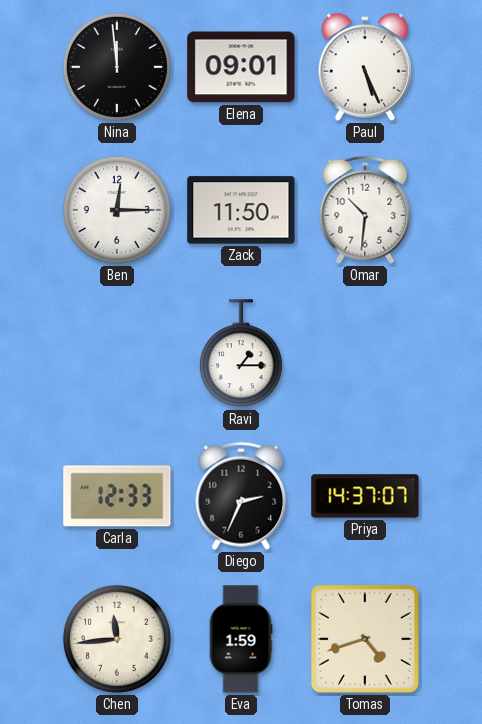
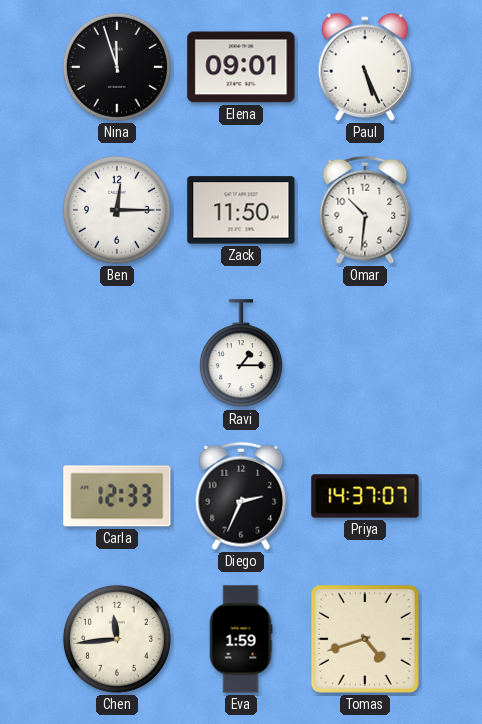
Nina: 11:59 -> 11:57
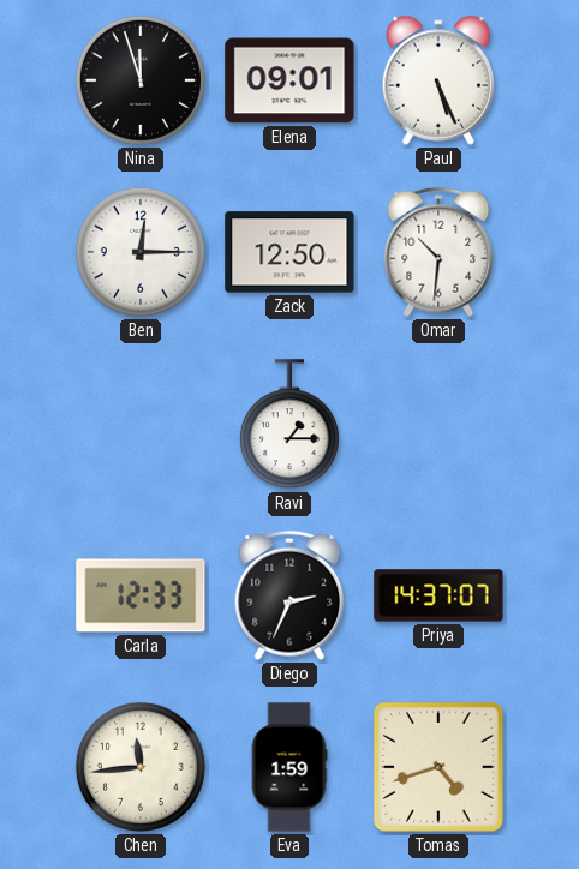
Zack: 11:50 -> 12:50
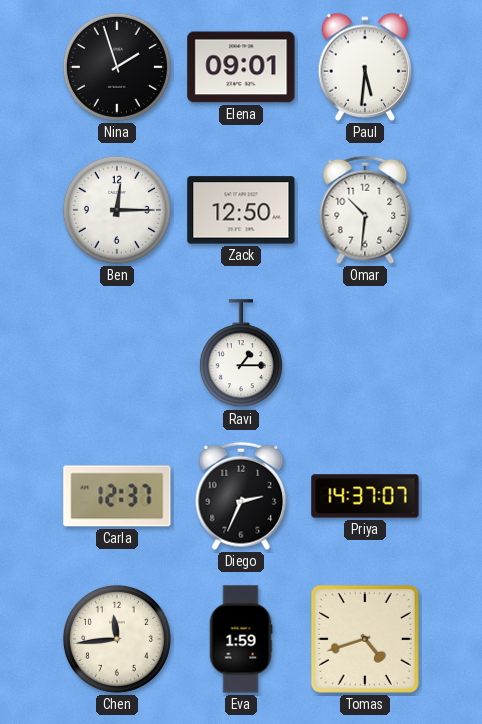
Nina: 11:57 -> 1:57
Paul: 5:26 -> 5:31
Carla: 12:33 -> 12:37
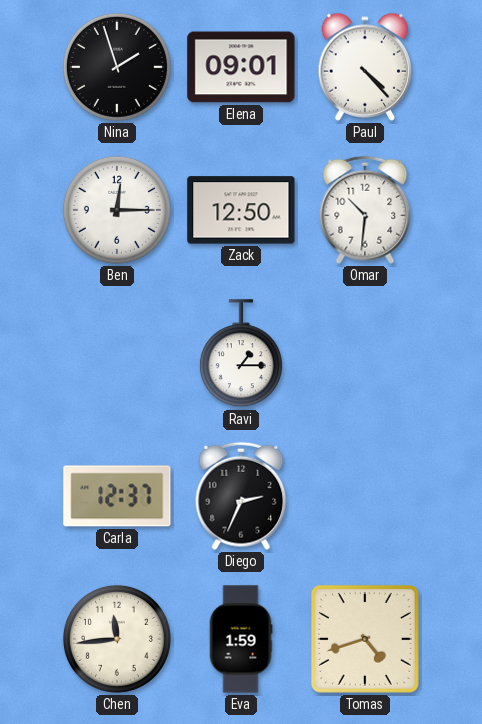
Paul: 5:31 -> 4:23
Priya: 14:37 -> none
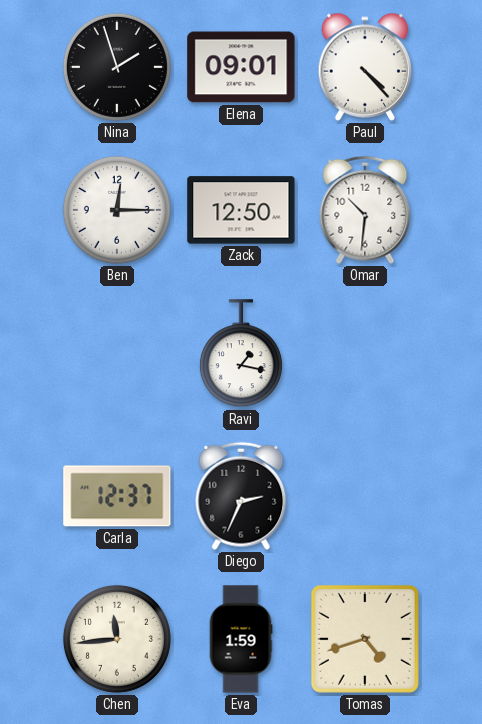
Ravi: 1:15 -> 1:17
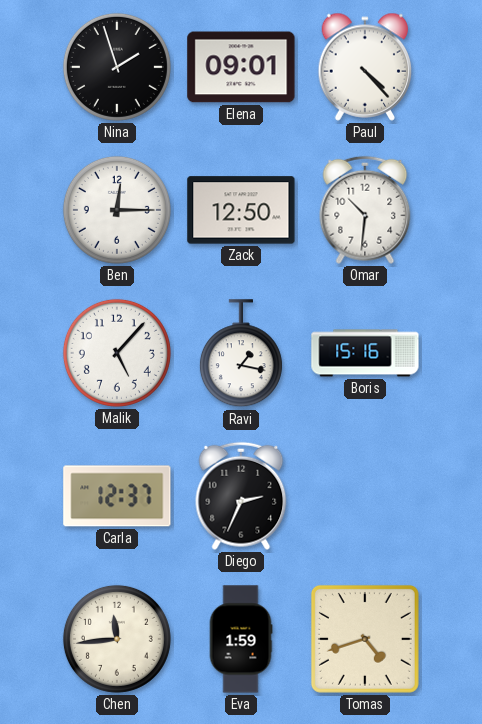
Malik: none -> 5:07
Boris: none -> 15:16
